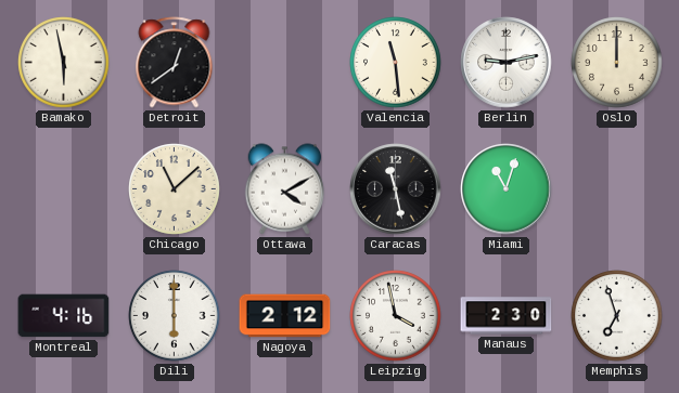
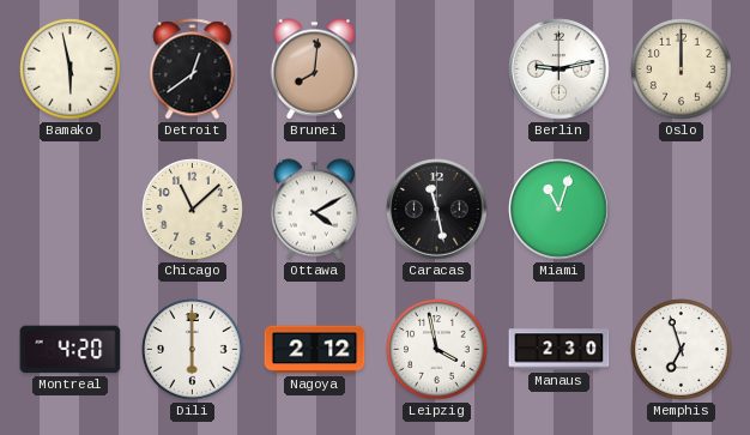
Brunei: none -> 8:01
Valencia: 11:29 -> none
Montreal: 4:16 -> 4:20
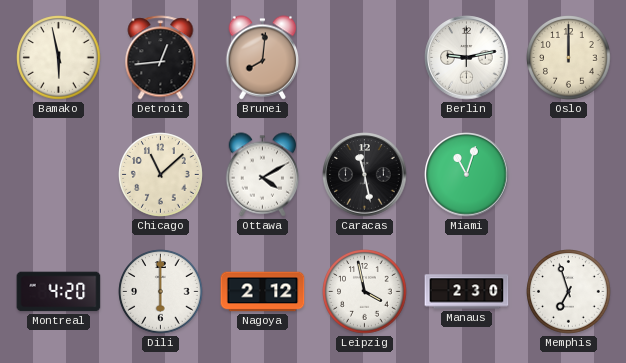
Detroit: 12:39 -> 12:44
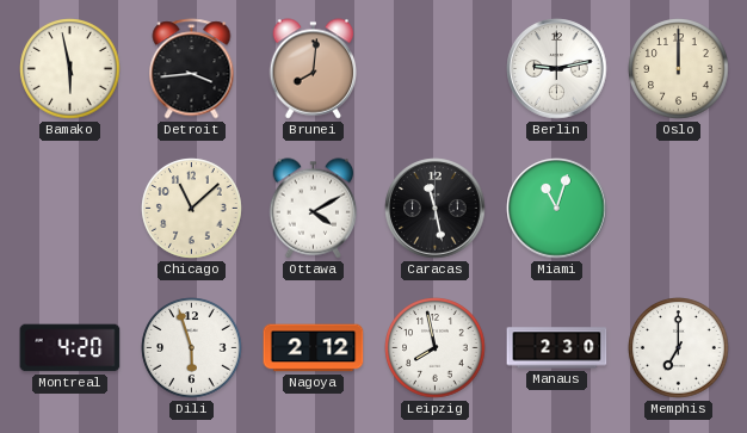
Detroit: 12:44 -> 3:44
Dili: 6:00 -> 5:57
Leipzig: 3:58 -> 7:58
Memphis: 6:57 -> 7:00
